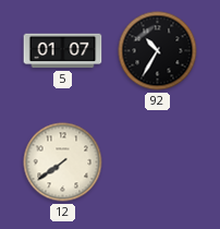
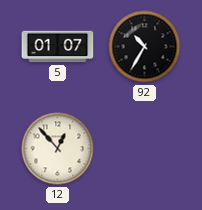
12: 7:39 -> 12:53
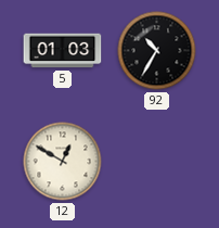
5: 01:07 -> 01:03
12: 12:53 -> 12:50
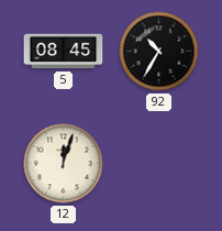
5: 01:03 -> 08:45
12: 12:50 -> 12:03
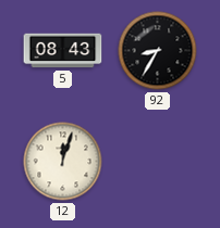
5: 08:45 -> 08:43
92: 10:35 -> 8:35
